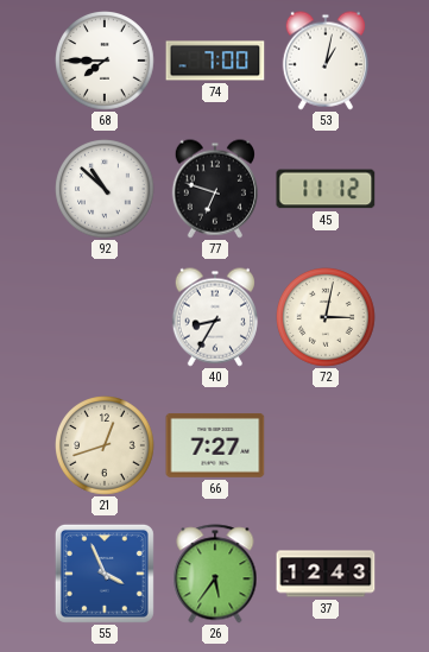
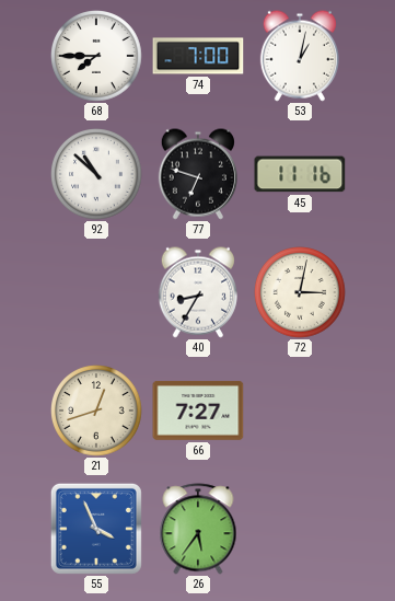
45: 11:12 -> 11:16
37: 12:43 -> none
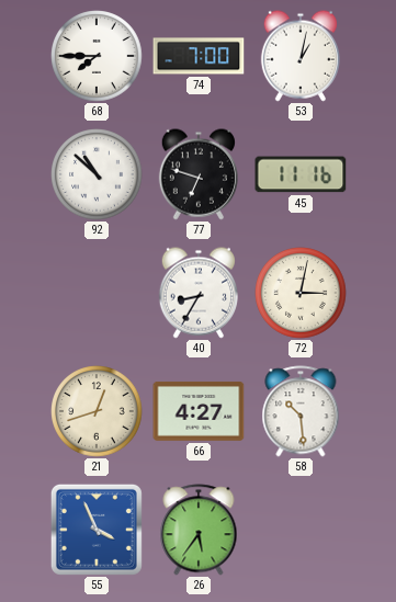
66: 7:27 -> 4:27
58: none -> 10:29
